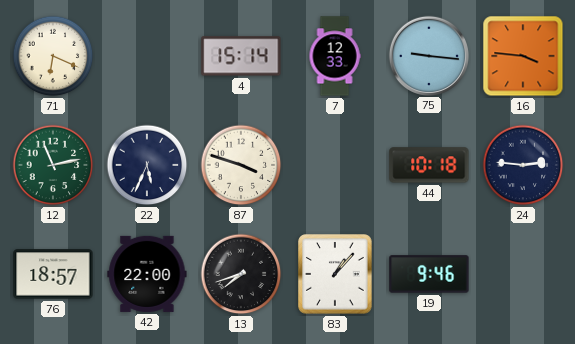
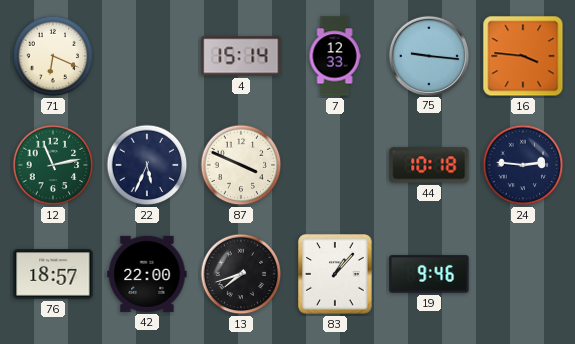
87: 3:48 -> 3:49
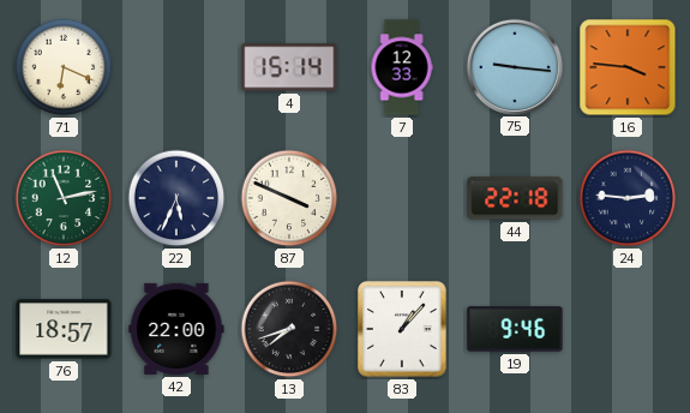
44: 10:18 -> 22:18
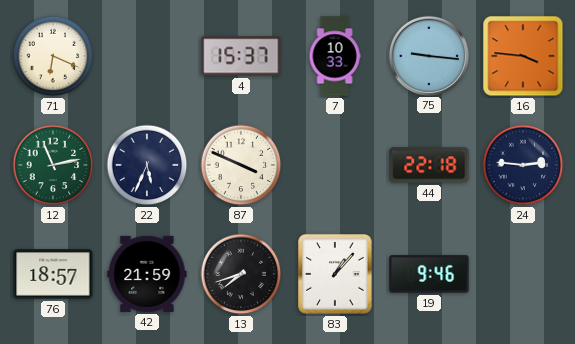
4: 15:14 -> 15:37
7: 12:33 -> 10:33
42: 22:00 -> 21:59
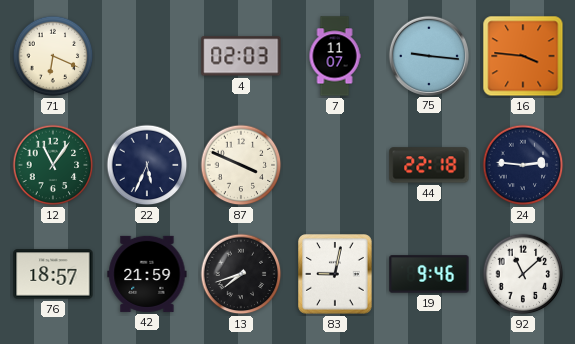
4: 15:37 -> 02:03
7: 10:33 -> 11:07
12: 11:13 -> 11:06
83: 1:07 -> 9:02
92: none -> 11:08
